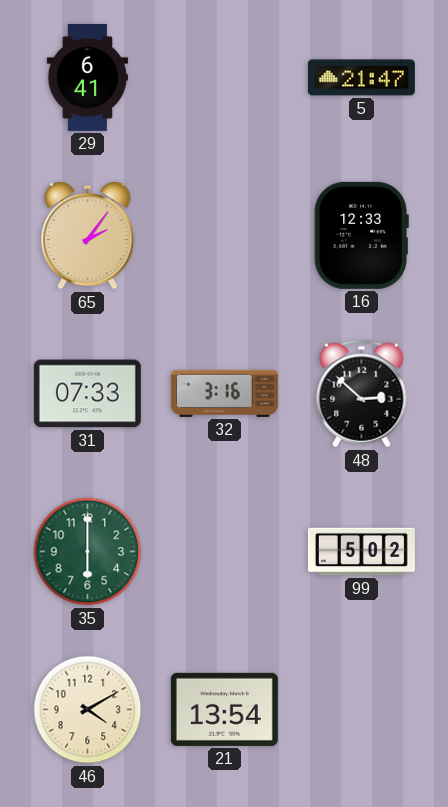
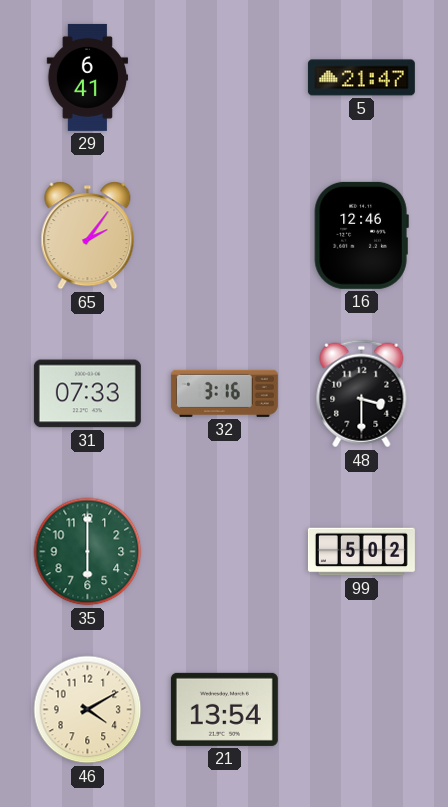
16: 12:33 -> 12:46
48: 2:52 -> 3:30
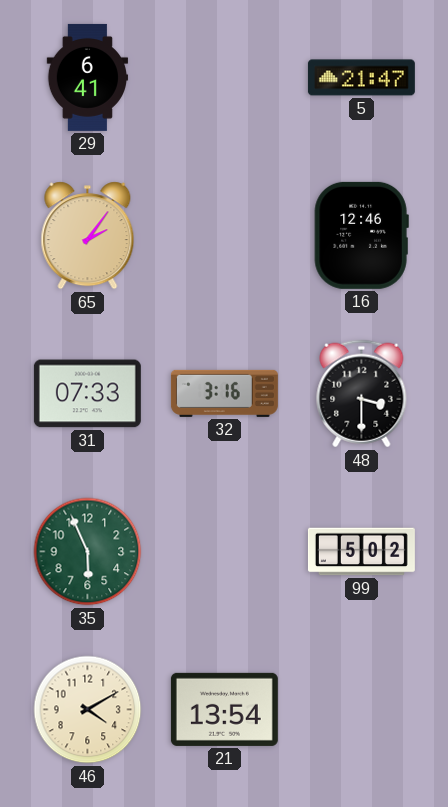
35: 6:00 -> 5:56
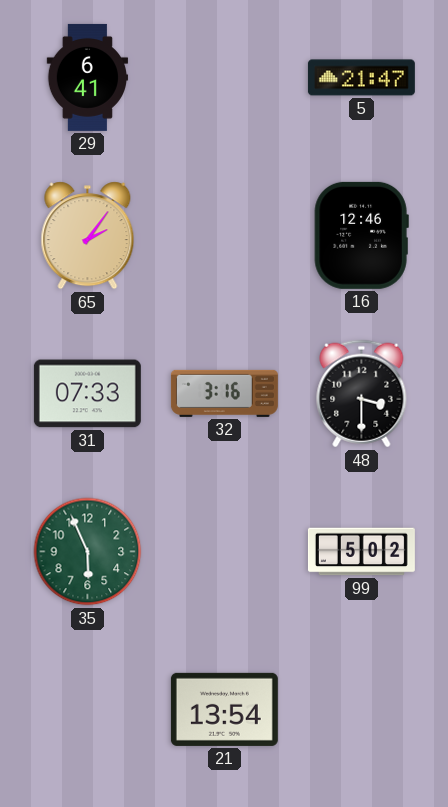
46: 4:10 -> none
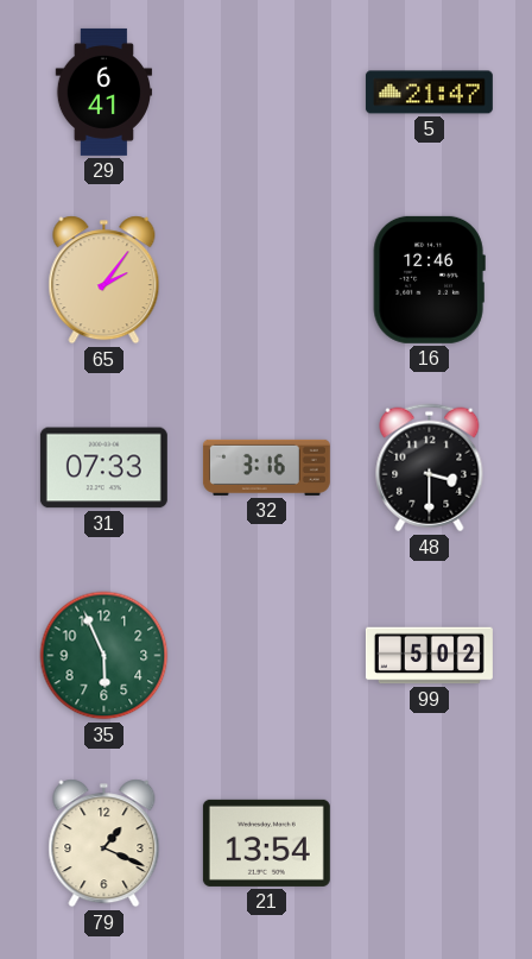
79: none -> 1:19
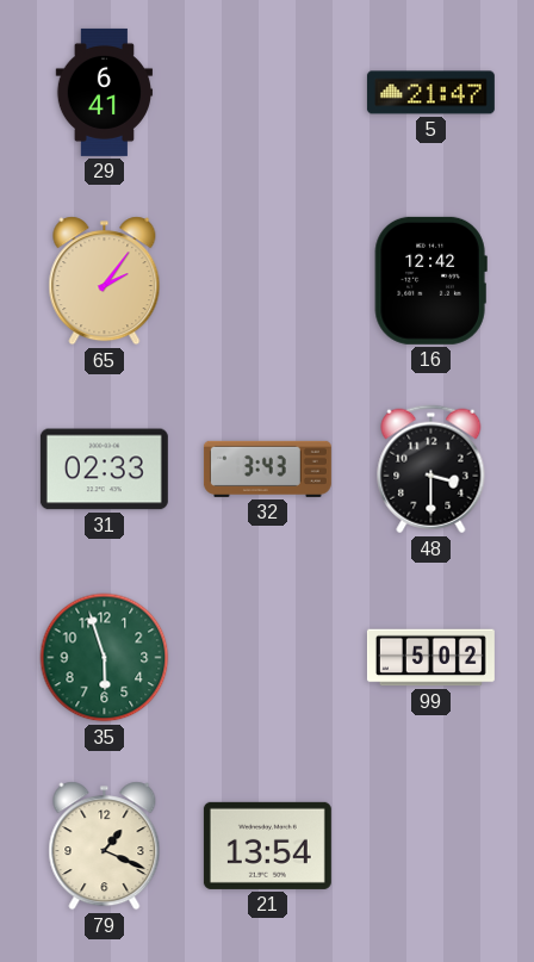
16: 12:46 -> 12:42
31: 07:33 -> 02:33
32: 3:16 -> 3:43
35: 5:56 -> 5:57
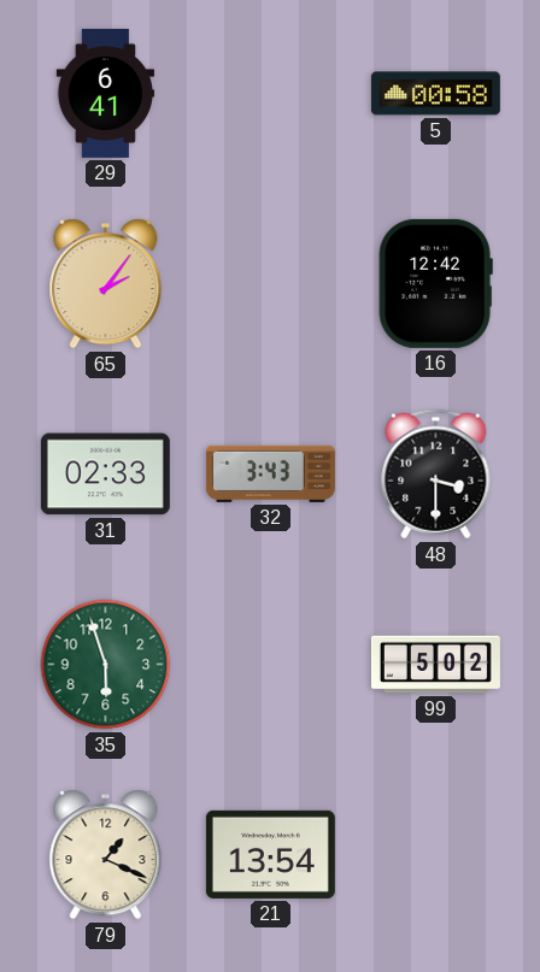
5: 21:47 -> 00:58
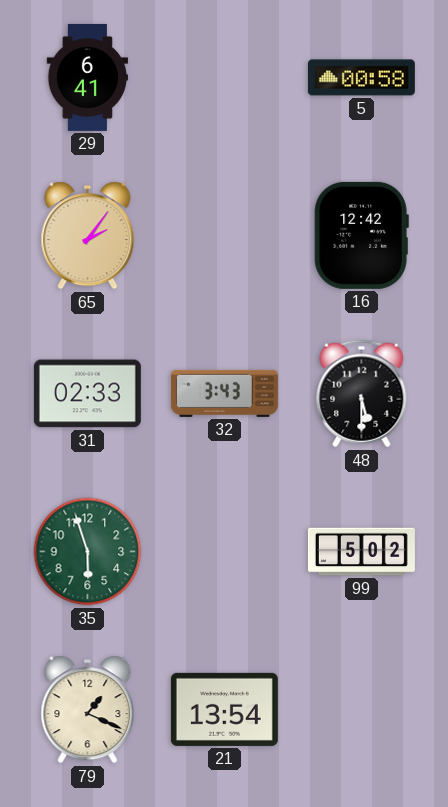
48: 3:30 -> 5:30
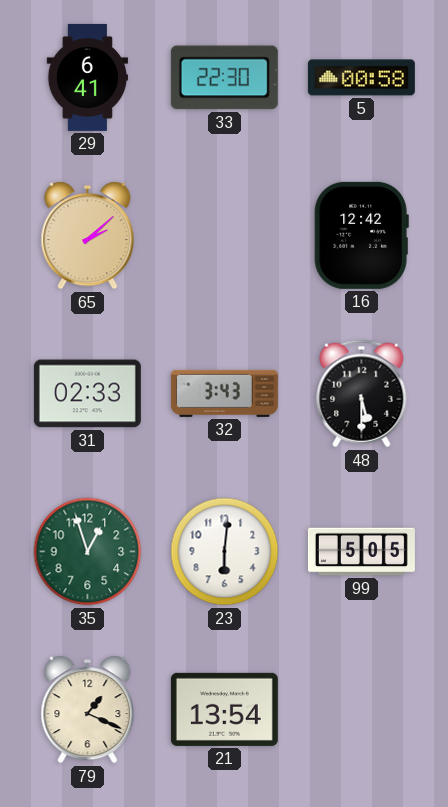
33: none -> 22:30
65: 2:06 -> 2:08
35: 5:57 -> 12:57
23: none -> 6:01
99: 5:02 -> 5:05
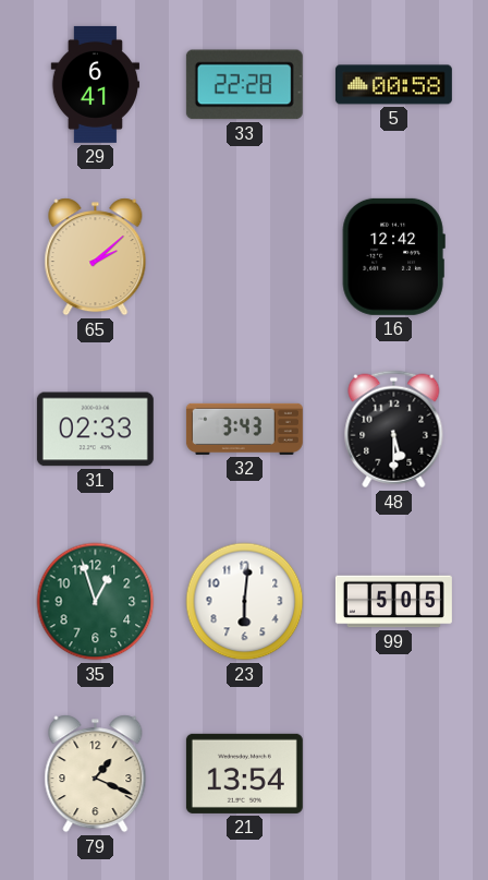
33: 22:30 -> 22:28
